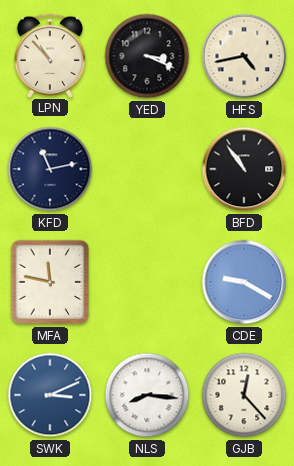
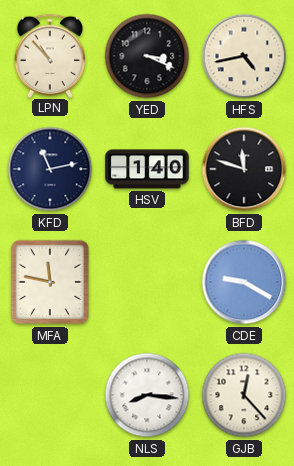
HSV: none -> 1:40
BFD: 10:54 -> 11:48
SWK: 3:11 -> none
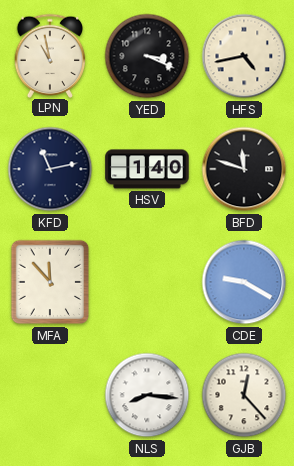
LPN: 10:53 -> 10:58
MFA: 11:47 -> 11:53
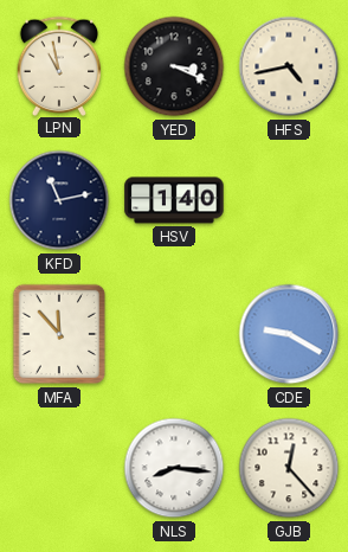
BFD: 11:48 -> none
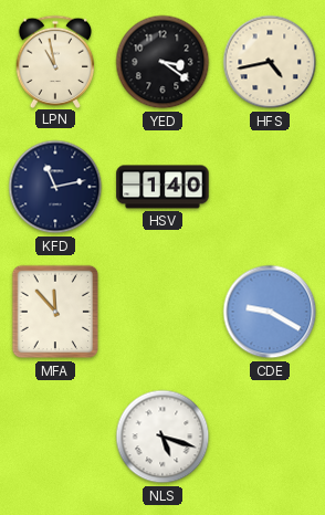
YED: 3:19 -> 3:21
NLS: 8:16 -> 5:18
GJB: 12:23 -> none
